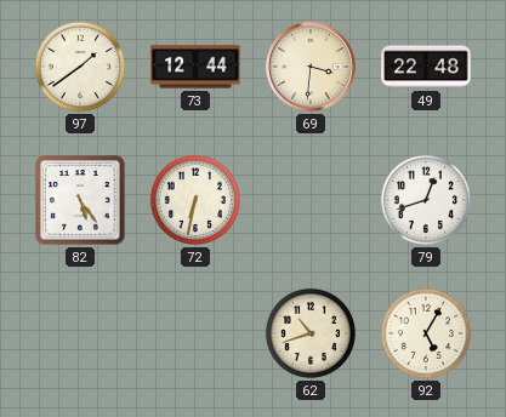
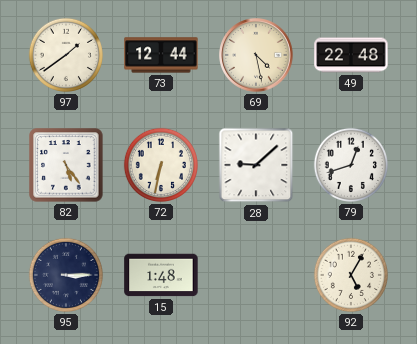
69: 3:31 -> 4:28
28: none -> 9:08
95: none -> 3:15
15: none -> 1:48
62: 10:42 -> none
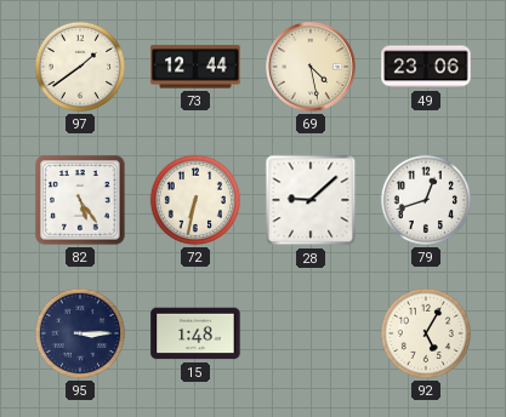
49: 22:48 -> 23:06
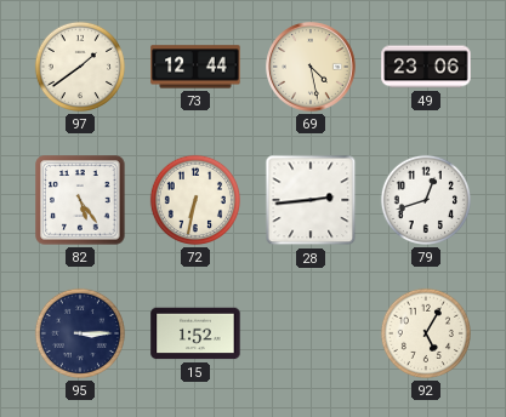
28: 9:08 -> 2:44
15: 1:48 -> 1:52
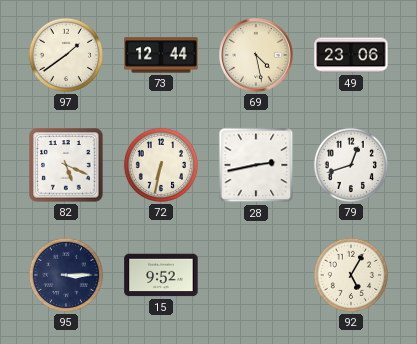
82: 5:24 -> 5:19
28: 2:44 -> 2:43
15: 1:52 -> 9:52
